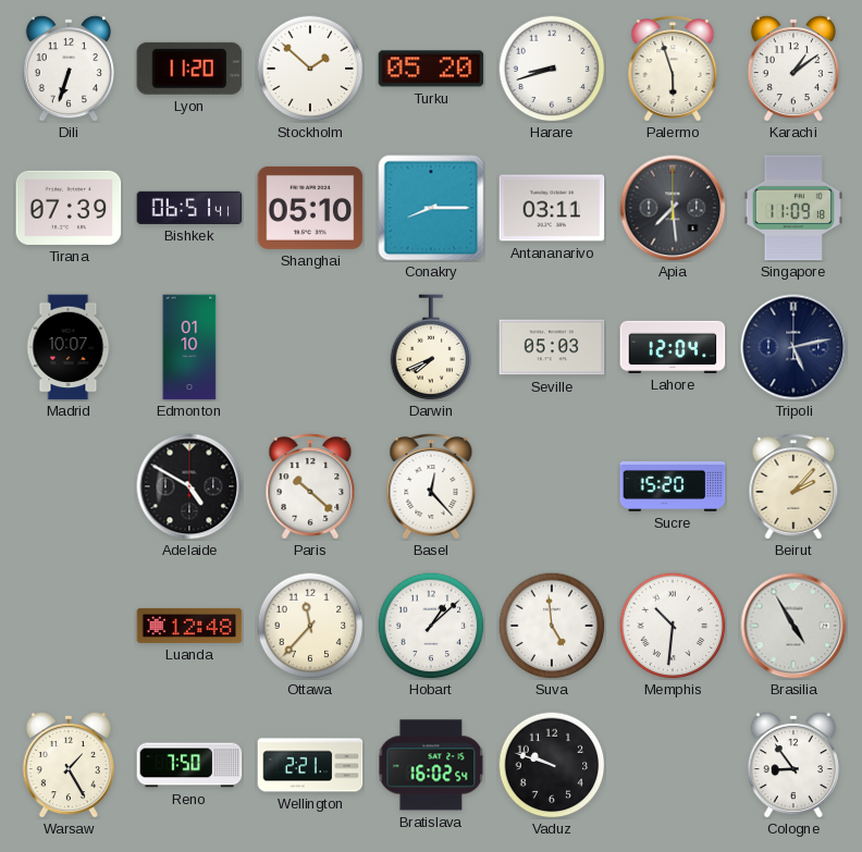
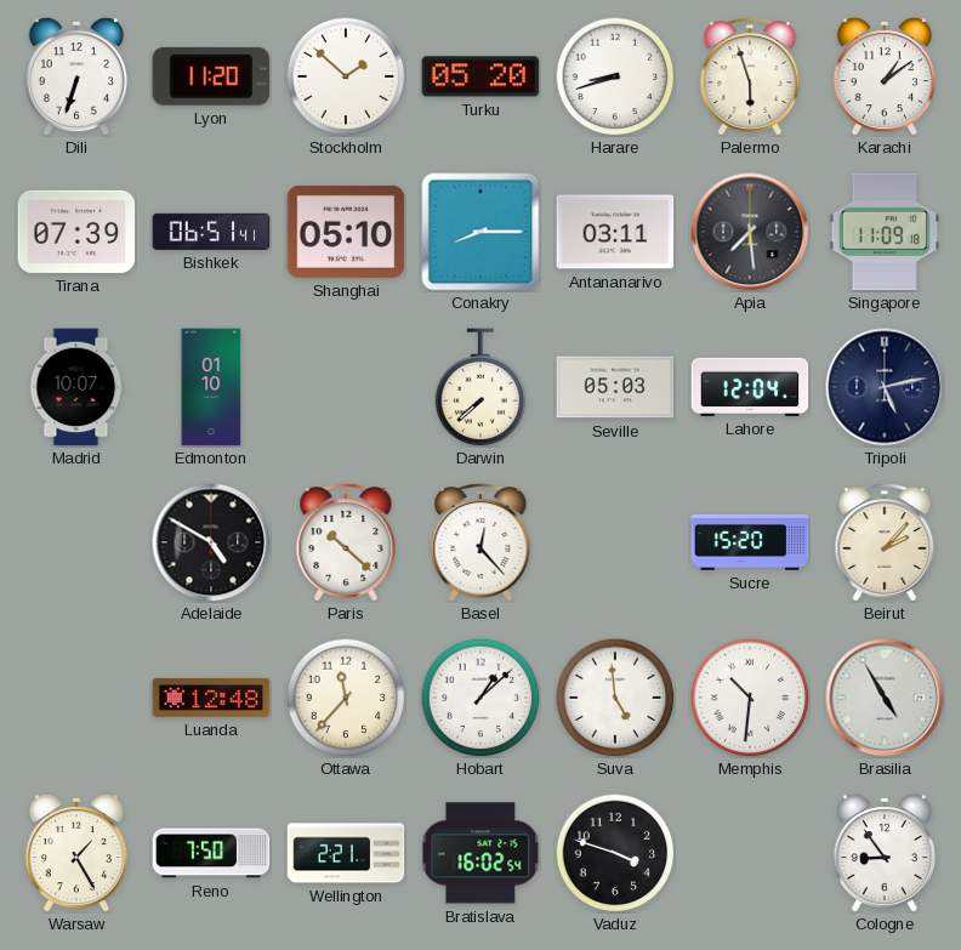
Darwin: 7:41 -> 7:38
Vaduz: 9:48 -> 3:48
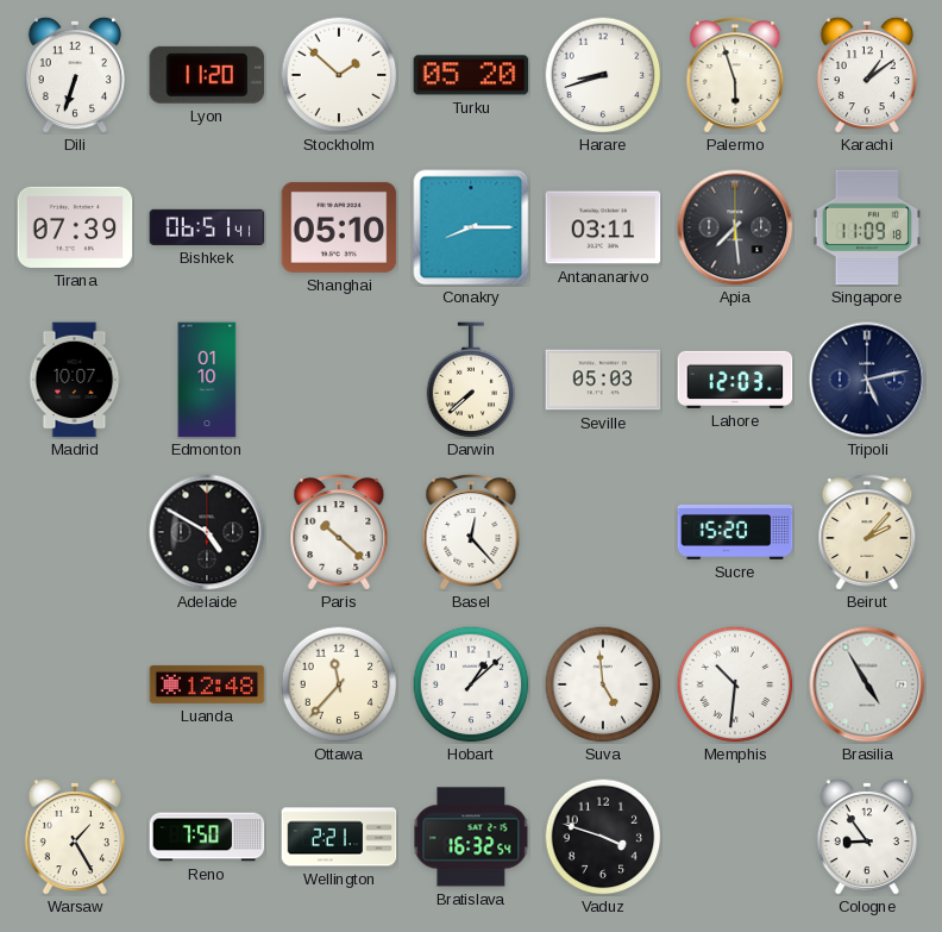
Lahore: 12:04 -> 12:03
Bratislava: 16:02 -> 16:32
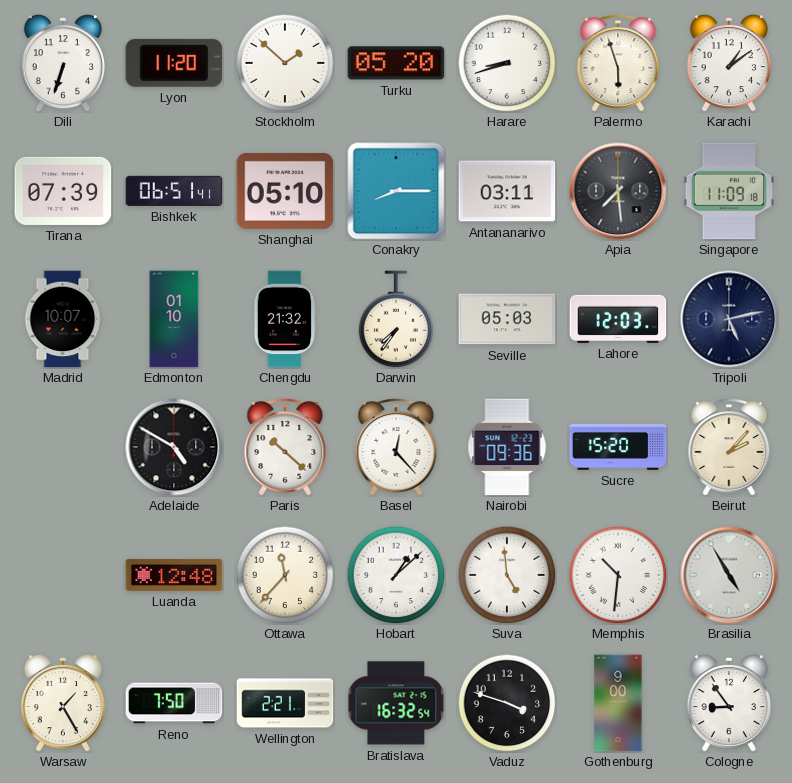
Chengdu: none -> 21:32
Darwin: 7:38 -> 7:36
Nairobi: none -> 09:36
Gothenburg: none -> 9:00
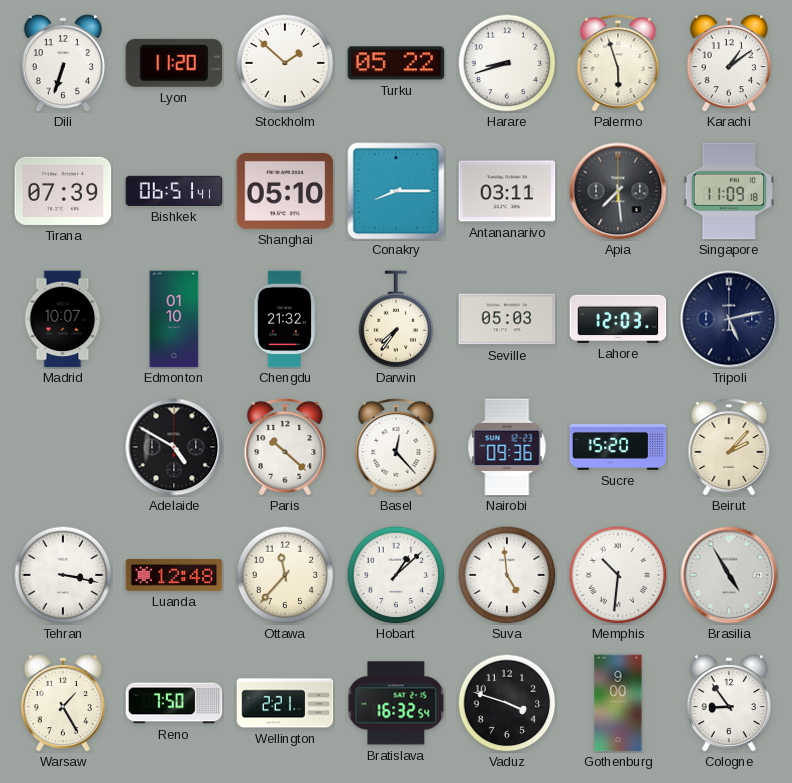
Turku: 05:20 -> 05:22
Tehran: none -> 3:17
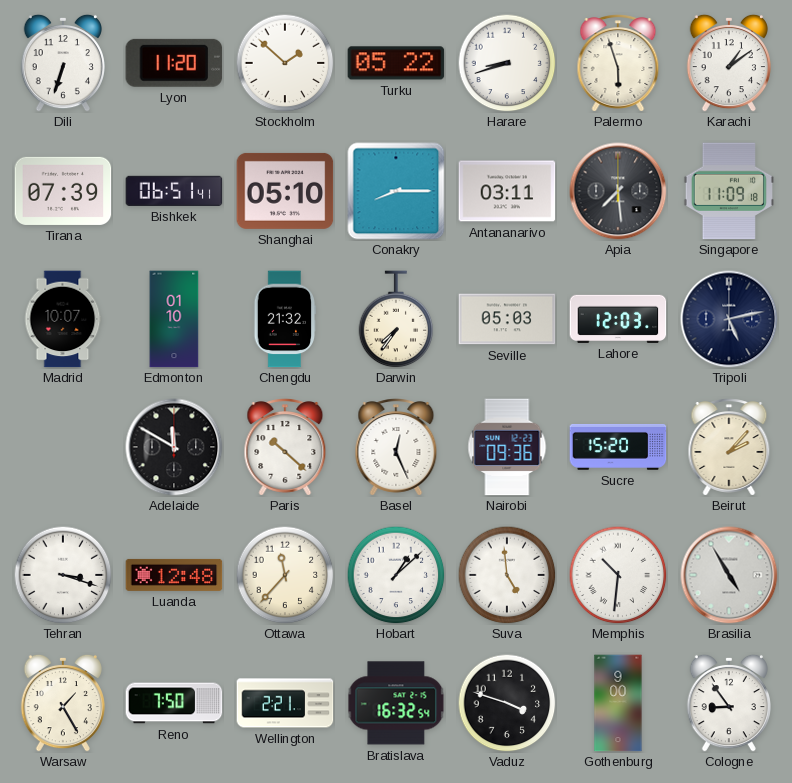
Adelaide: 4:50 -> 11:50
Basel: 12:23 -> 12:26
Tehran: 3:17 -> 3:18
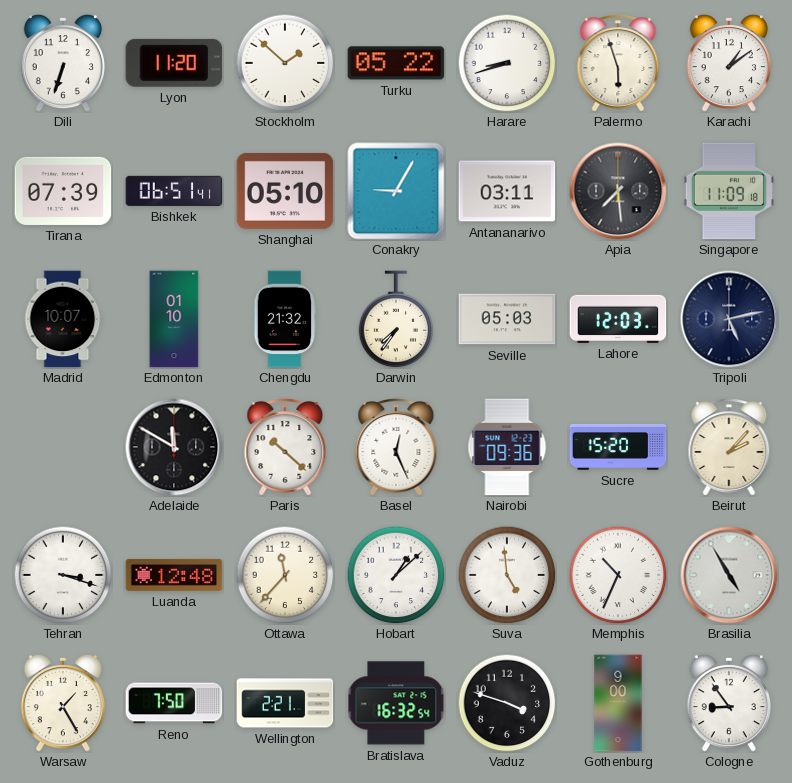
Conakry: 8:15 -> 9:05
Memphis: 10:31 -> 10:34
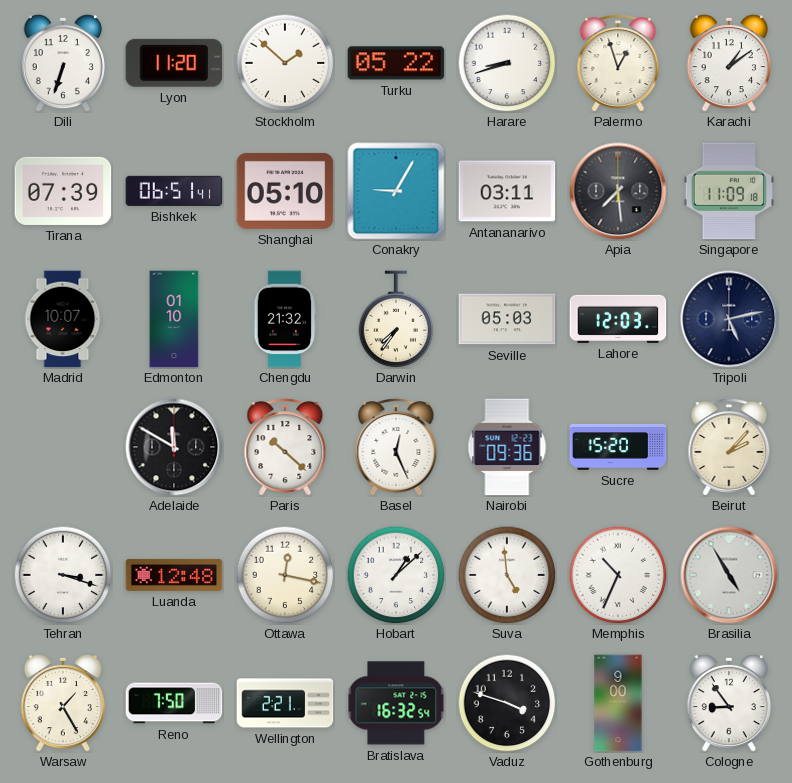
Palermo: 5:57 -> 12:57
Ottawa: 11:37 -> 12:17
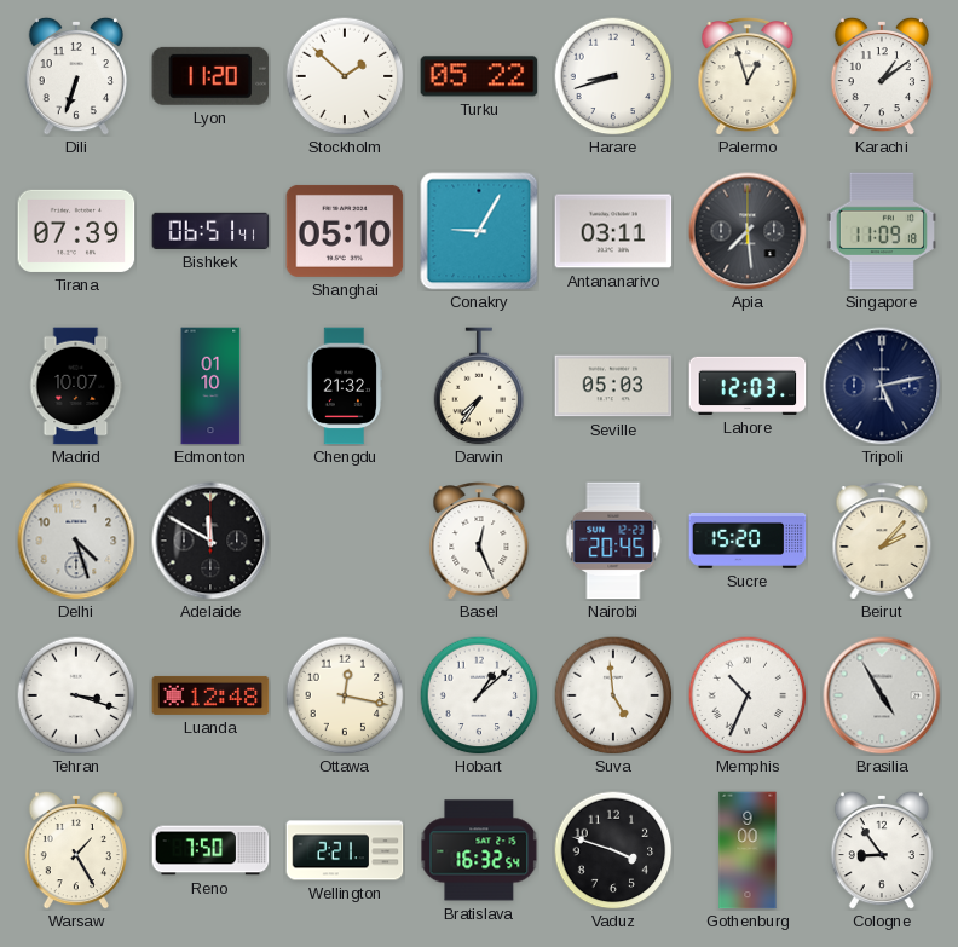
Delhi: none -> 4:27
Paris: 10:22 -> none
Nairobi: 09:36 -> 20:45
